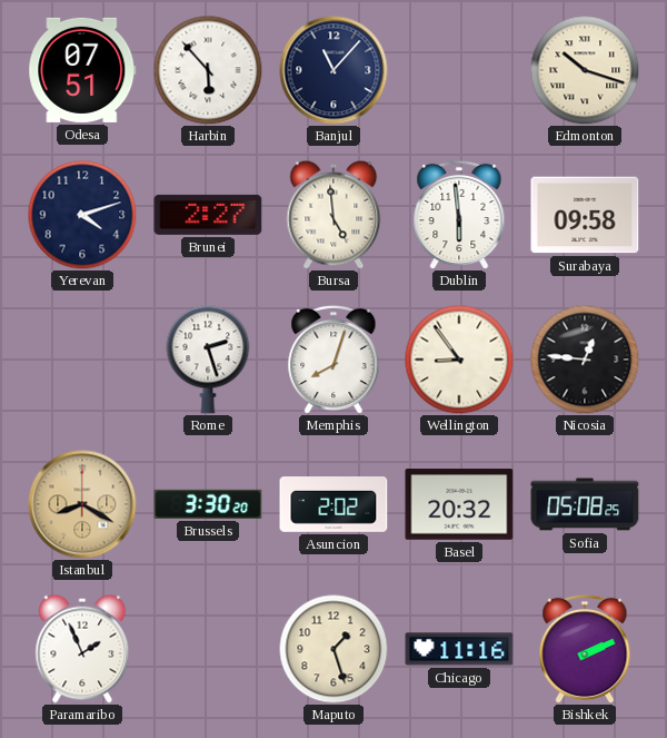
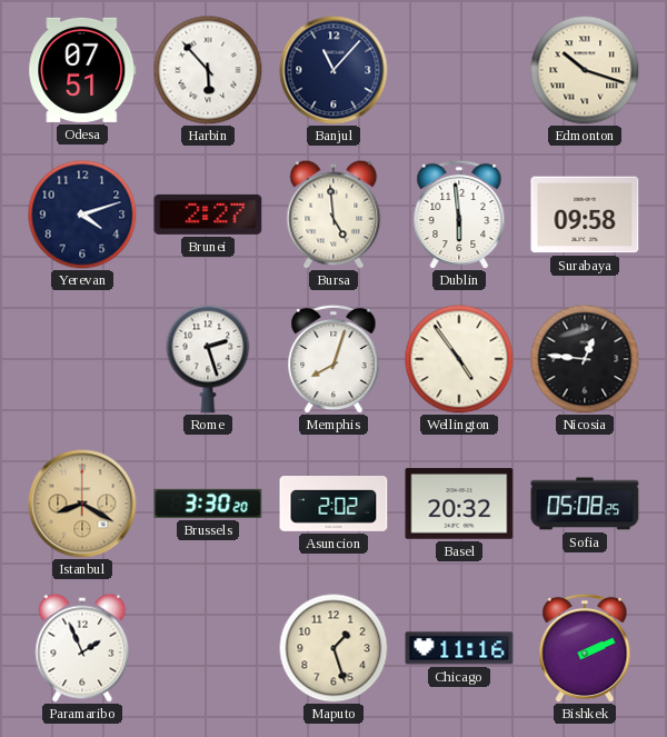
Wellington: 8:54 -> 4:54
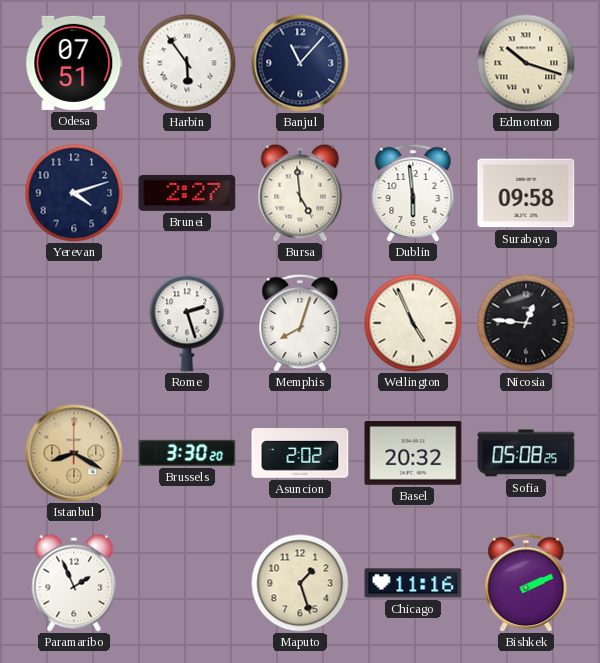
Harbin: 5:53 -> 5:54
Wellington: 4:54 -> 4:56
